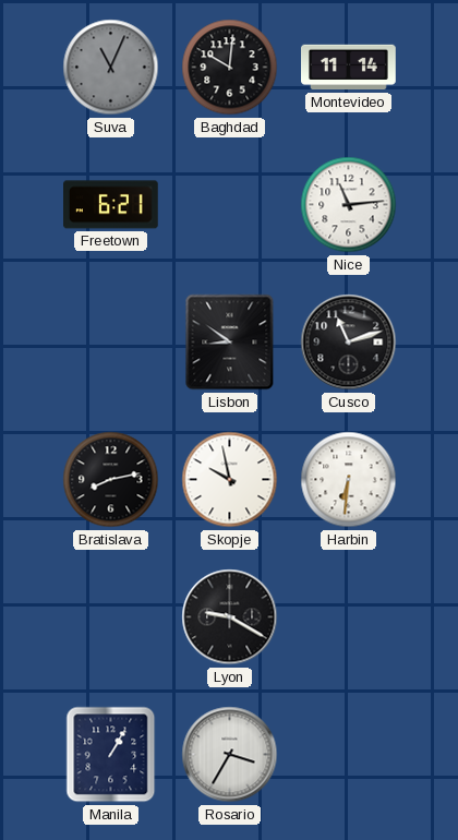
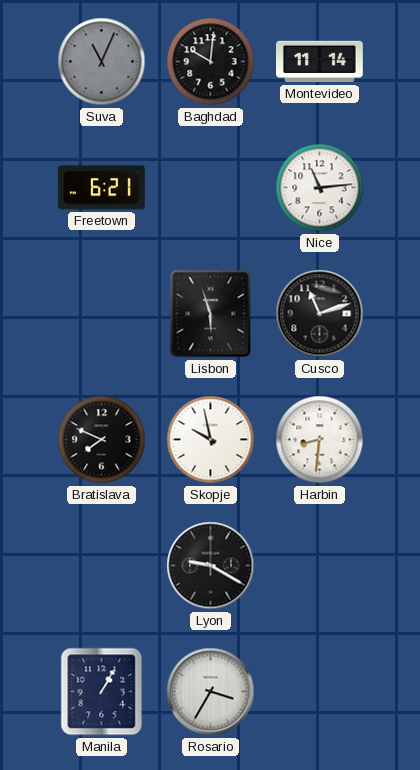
Lisbon: 8:51 -> 5:57
Bratislava: 8:13 -> 7:49
Harbin: 6:31 -> 8:31
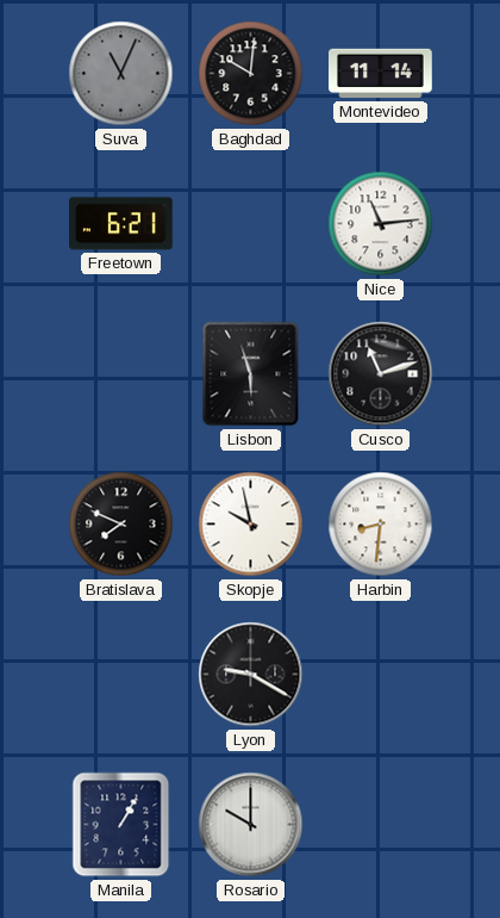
Rosario: 3:35 -> 10:00
